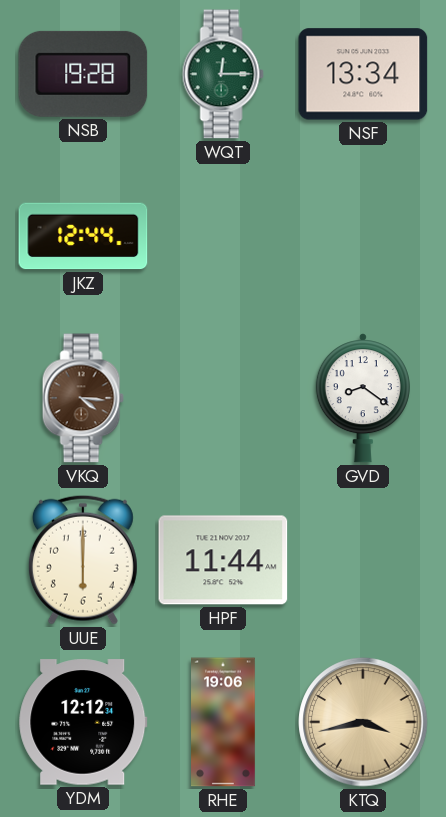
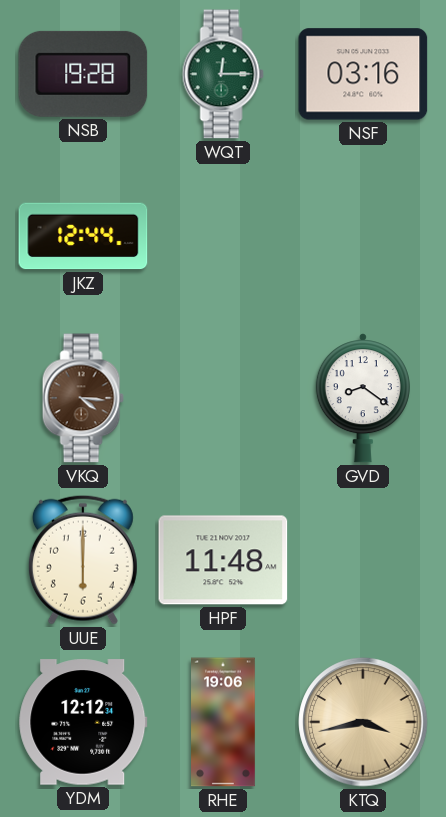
NSF: 13:34 -> 03:16
HPF: 11:44 -> 11:48
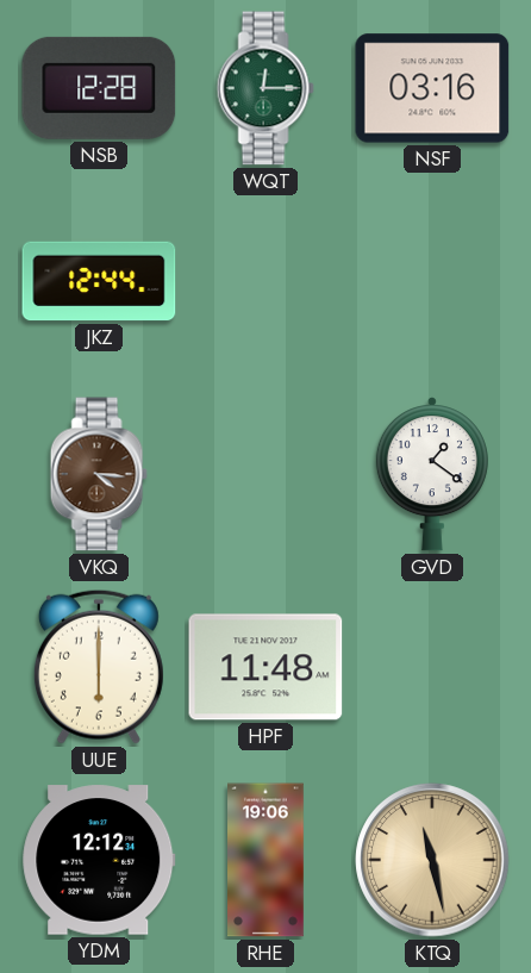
NSB: 19:28 -> 12:28
GVD: 8:21 -> 1:21
KTQ: 3:43 -> 11:28
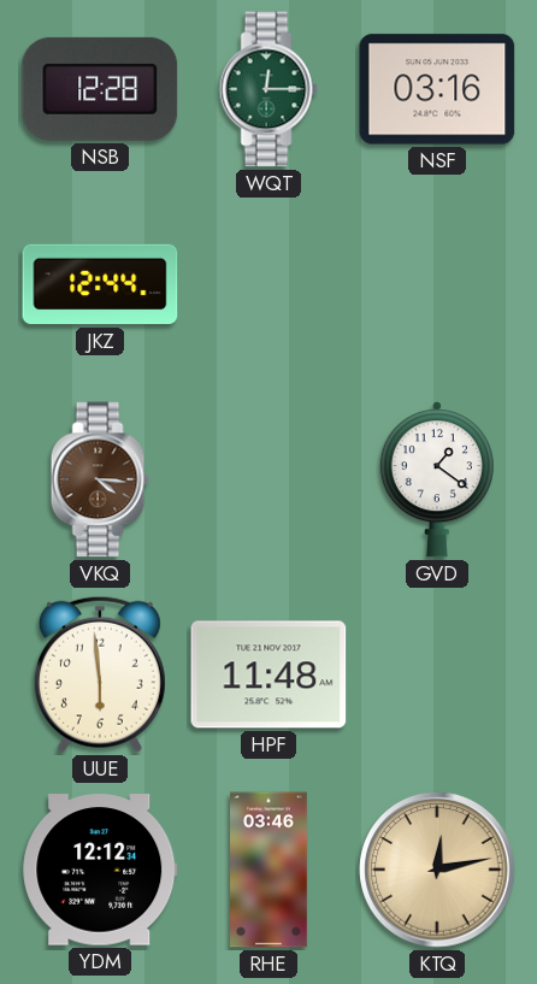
UUE: 6:00 -> 5:59
RHE: 19:06 -> 03:46
KTQ: 11:28 -> 12:13
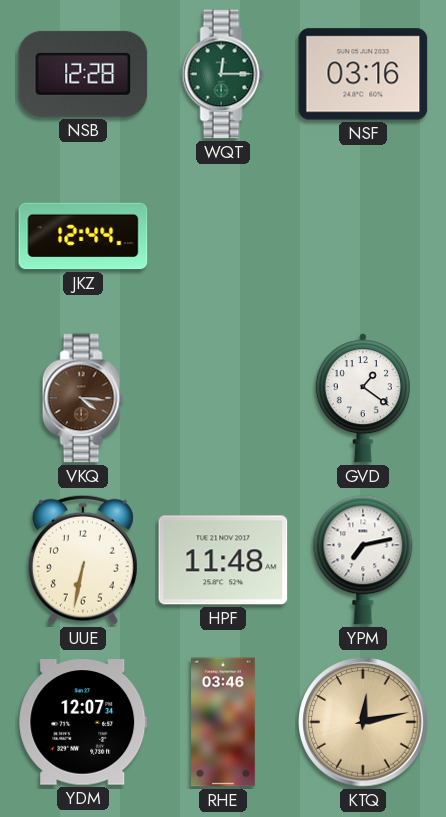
UUE: 5:59 -> 6:32
YPM: none -> 7:13
YDM: 12:12 -> 12:07
